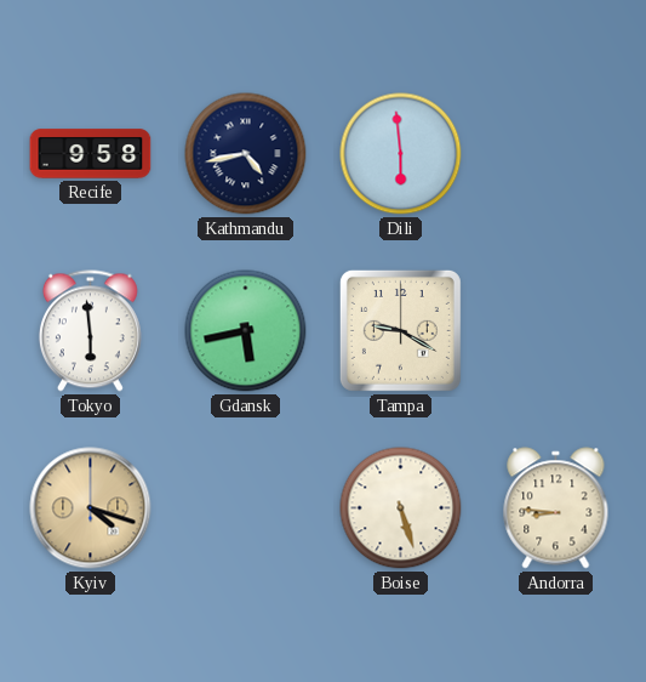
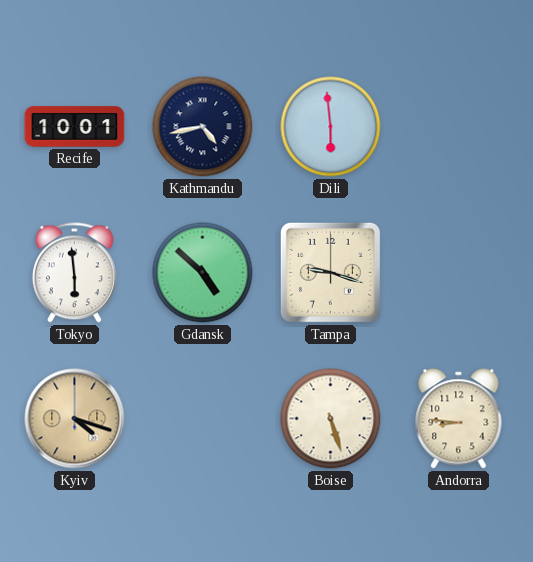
Recife: 9:58 -> 10:01
Gdansk: 5:43 -> 4:52
Tampa: 9:20 -> 9:18
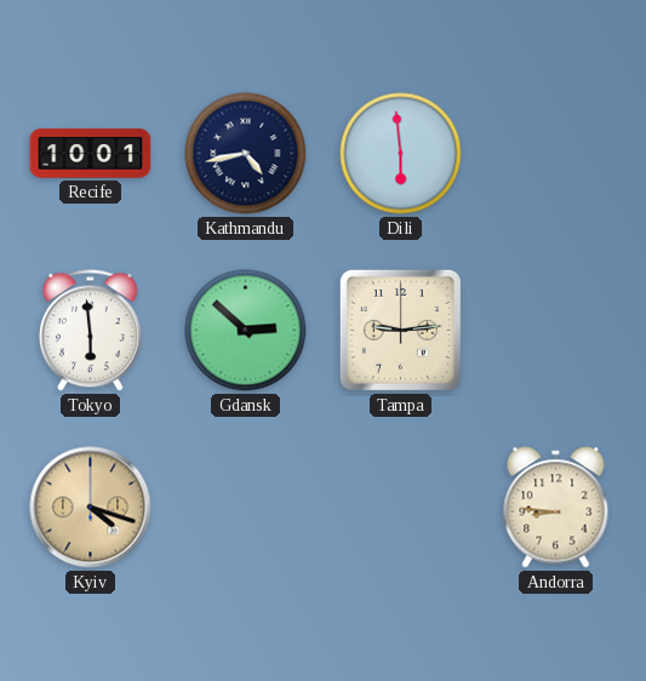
Gdansk: 4:52 -> 2:52
Tampa: 9:18 -> 9:14
Boise: 5:27 -> none
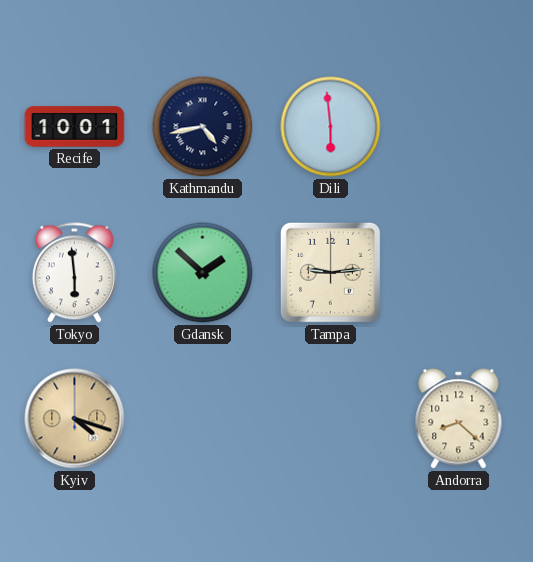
Gdansk: 2:52 -> 1:52
Andorra: 8:46 -> 8:22
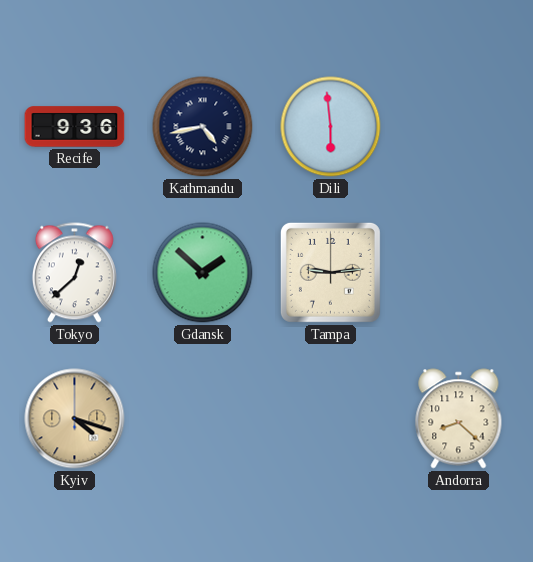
Recife: 10:01 -> 9:36
Tokyo: 5:59 -> 12:38
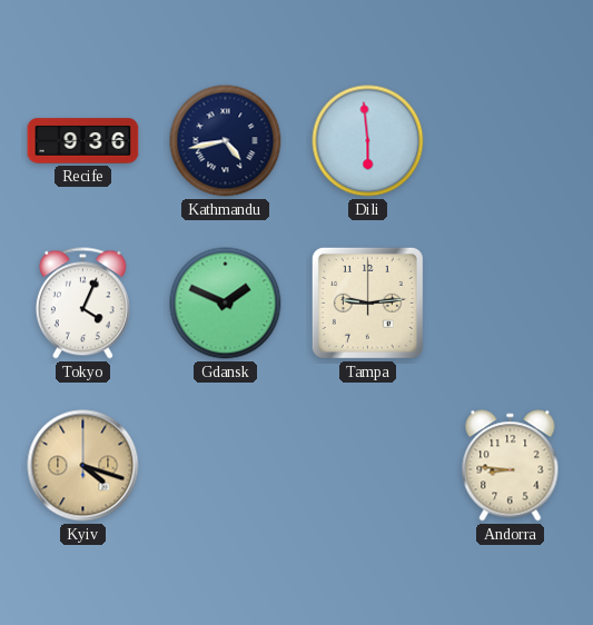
Tokyo: 12:38 -> 4:04
Gdansk: 1:52 -> 1:49
Andorra: 8:22 -> 8:46
